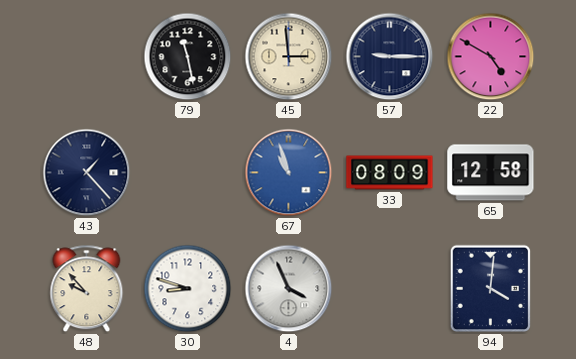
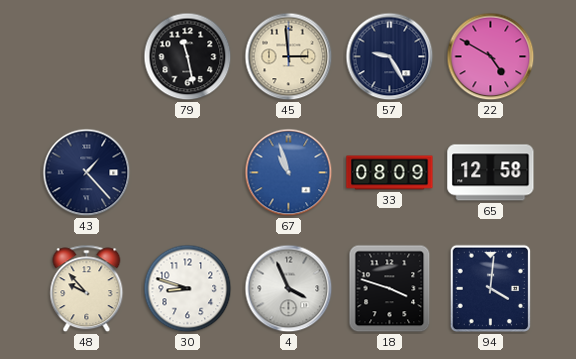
57: 9:15 -> 9:25
18: none -> 3:48
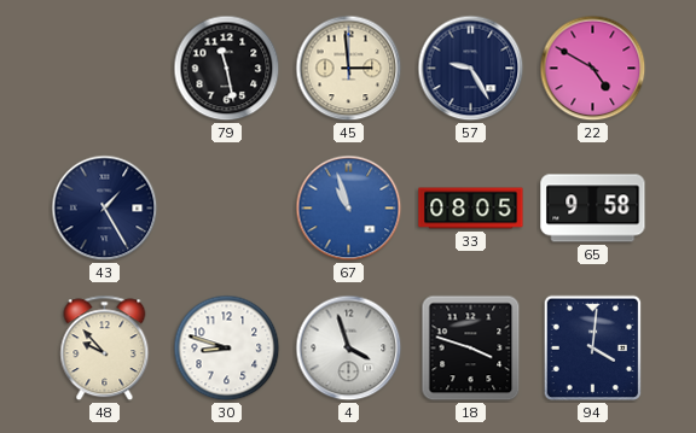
43: 1:23 -> 1:25
33: 08:09 -> 08:05
65: 12:58 -> 9:58
4: 3:56 -> 3:57
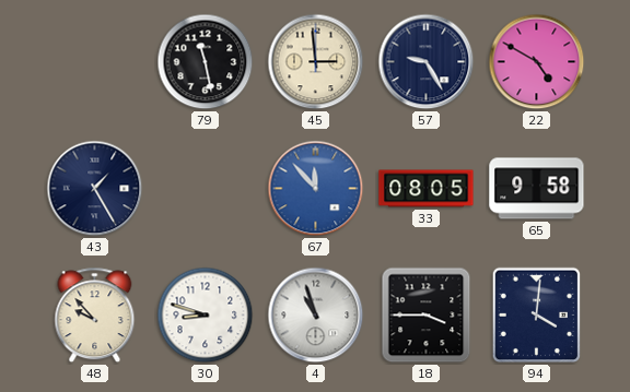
67: 10:57 -> 11:53
4: 3:57 -> 10:57
18: 3:48 -> 3:45
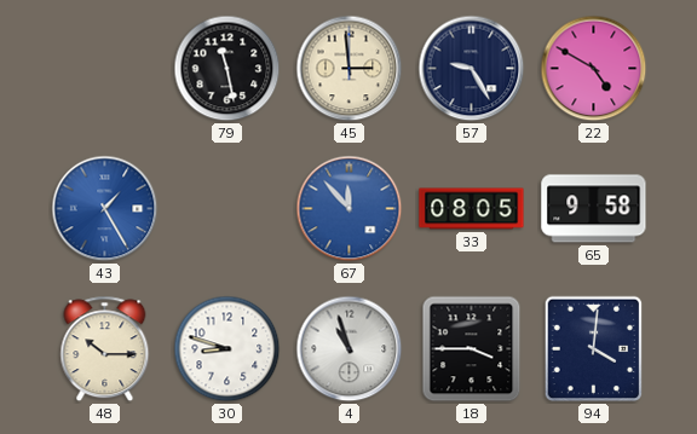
43 dial: navy -> blue
48: 9:53 -> 10:15
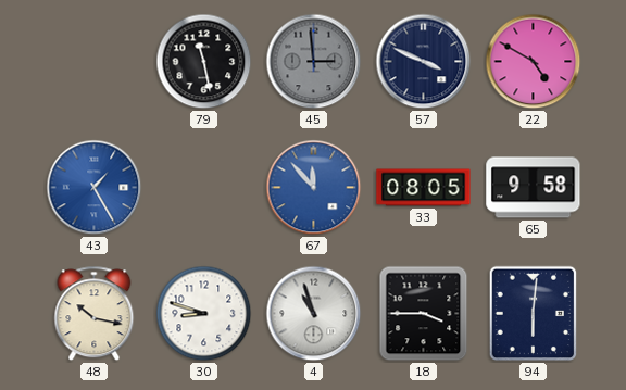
45 dial: cream -> grey
57: 9:25 -> 3:49
48: 10:15 -> 10:17
94: 4:01 -> 6:01
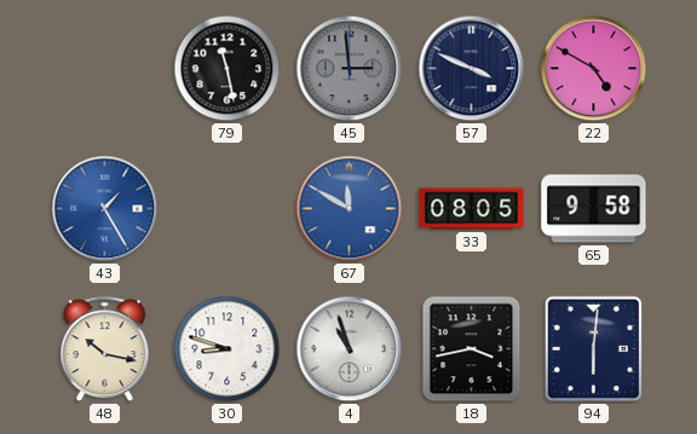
67: 11:53 -> 11:50
18: 3:45 -> 3:43
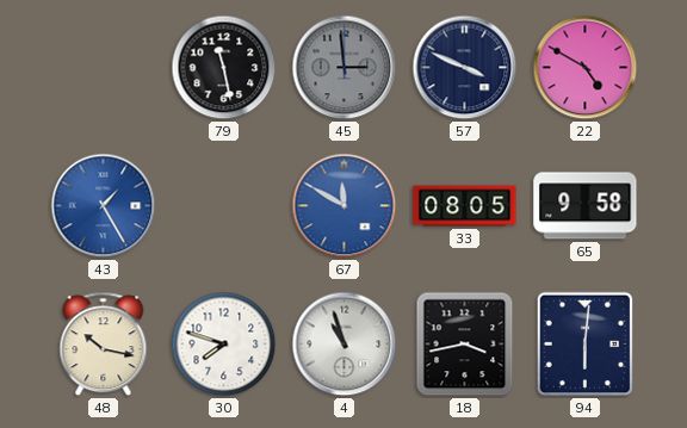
30: 8:48 -> 7:48
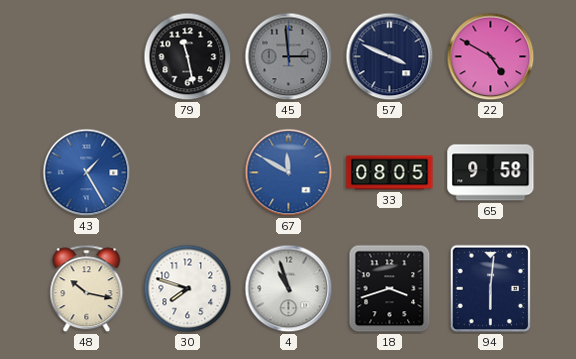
18: 3:43 -> 3:42
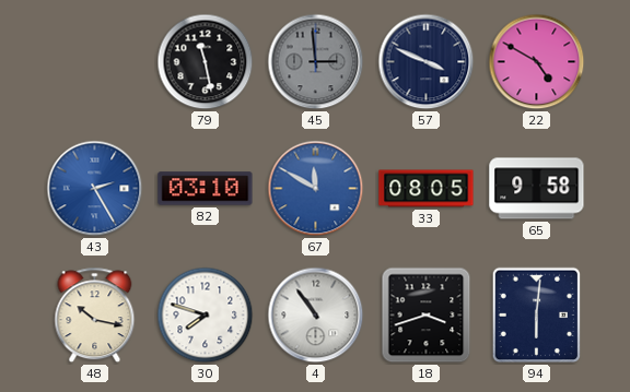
43: 1:25 -> 2:25
82: none -> 03:10
4: 10:57 -> 10:54
